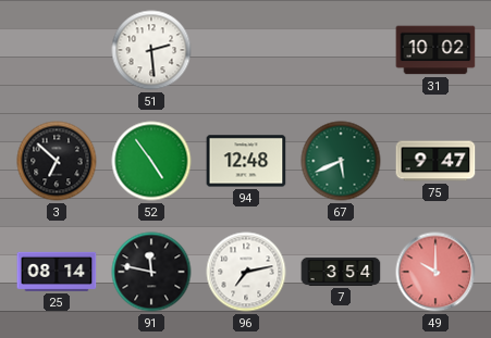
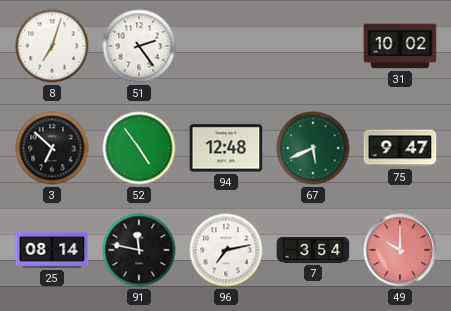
8: none -> 7:03
51: 2:29 -> 2:24
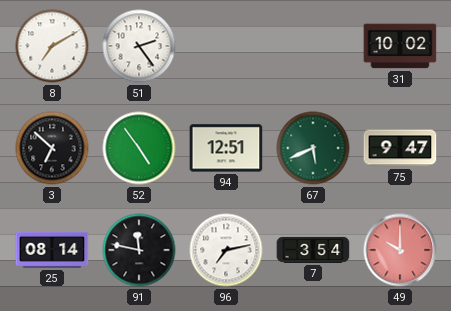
8: 7:03 -> 7:10
94: 12:48 -> 12:51
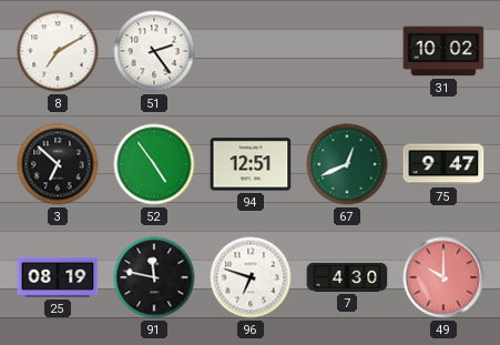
67: 5:41 -> 12:41
25: 08:14 -> 08:19
96: 7:13 -> 6:48
7: 3:54 -> 4:30
